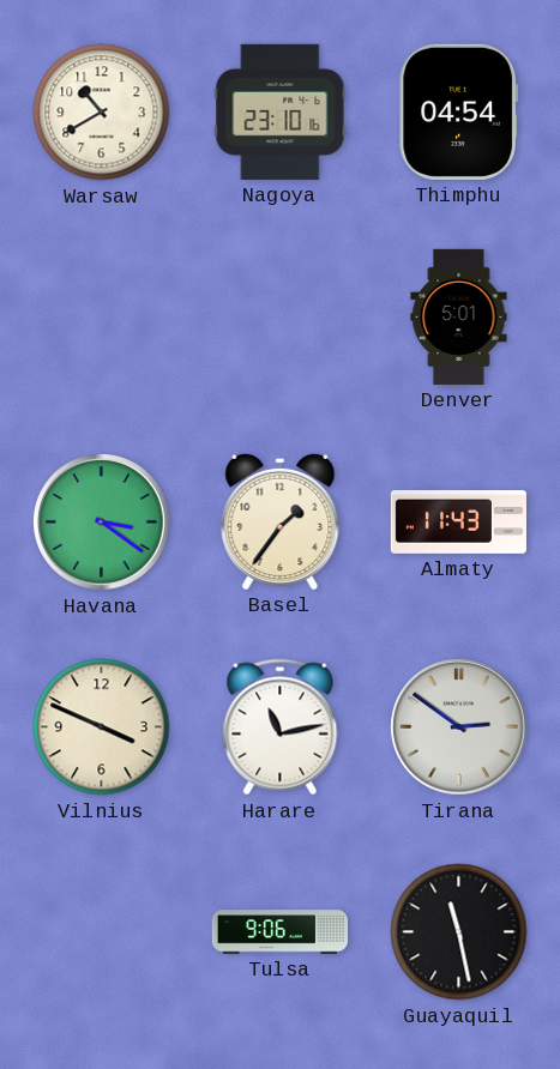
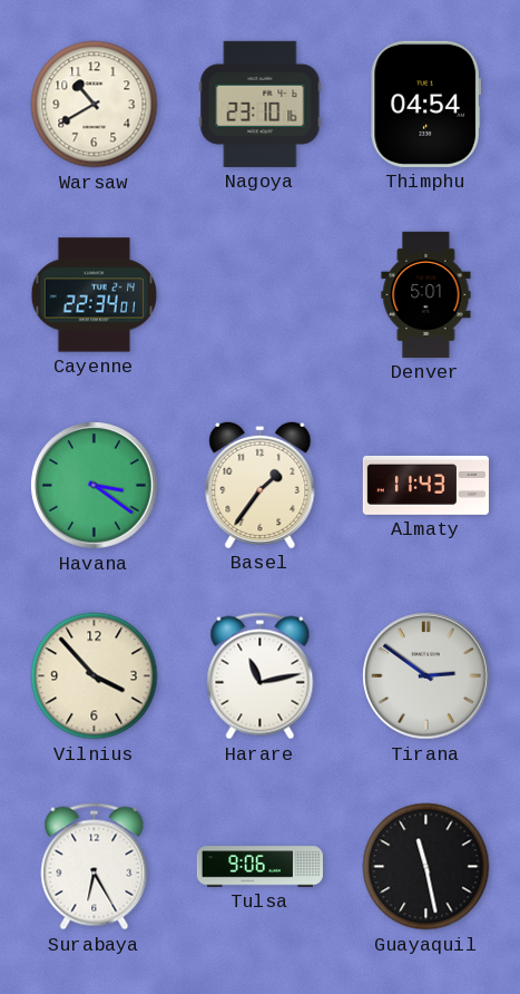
Cayenne: none -> 22:34
Vilnius: 3:49 -> 3:53
Surabaya: none -> 6:25
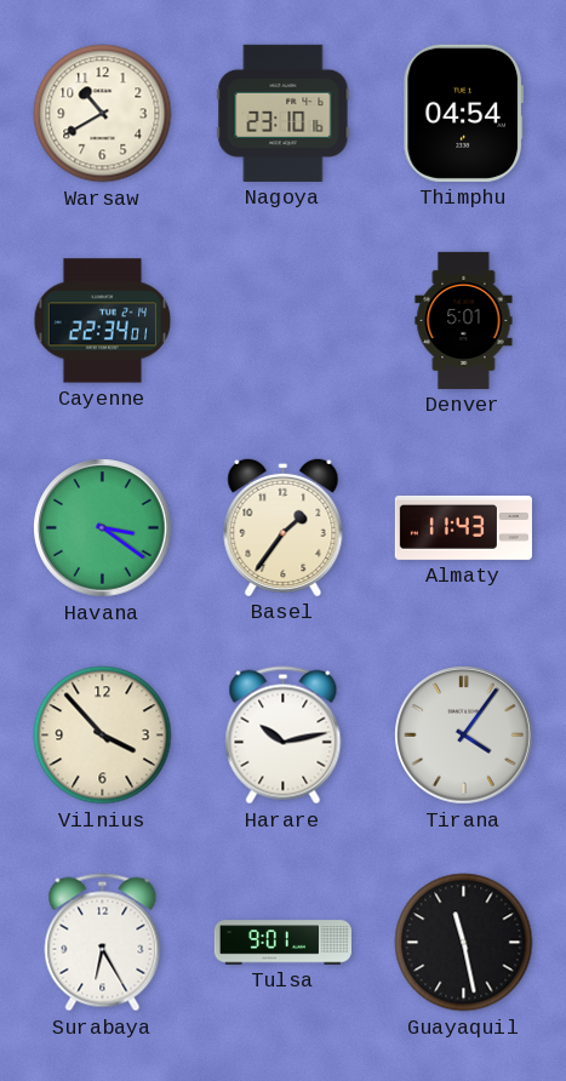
Harare: 11:13 -> 10:13
Tirana: 2:51 -> 4:06
Tulsa: 9:06 -> 9:01
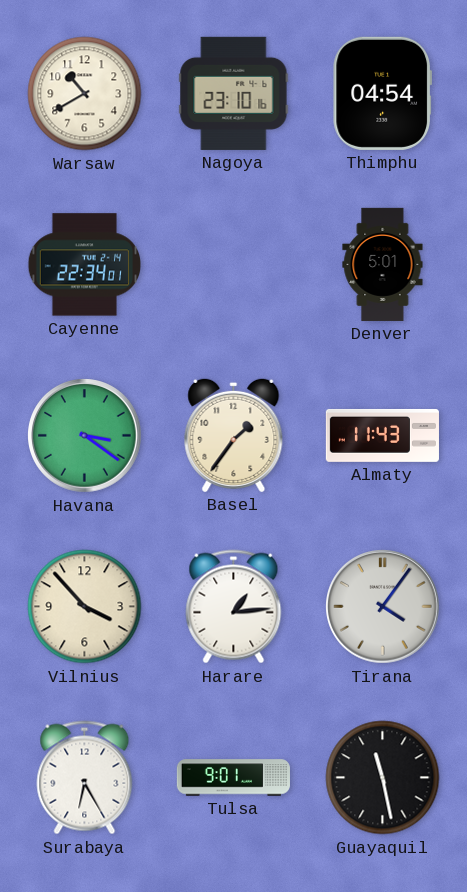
Harare: 10:13 -> 1:14
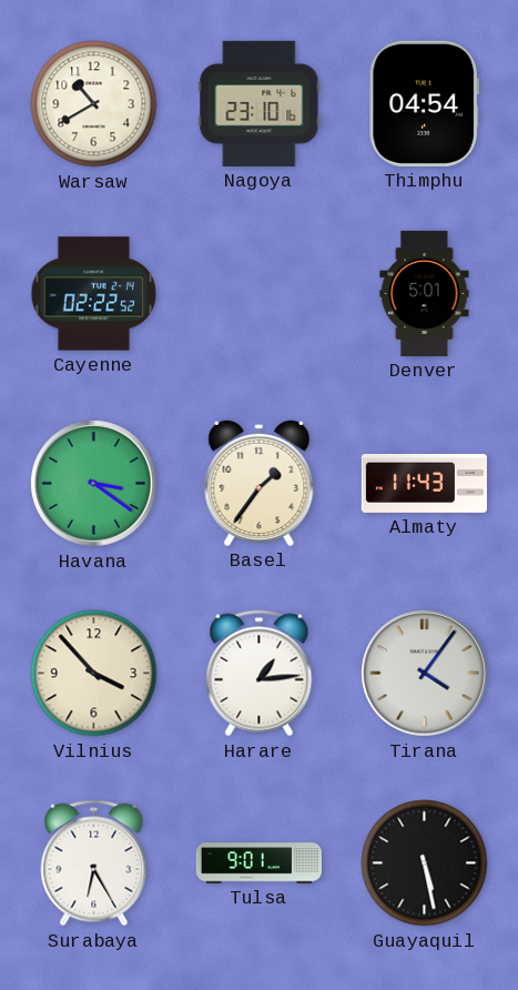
Cayenne: 22:34 -> 02:22
Guayaquil: 11:28 -> 5:28
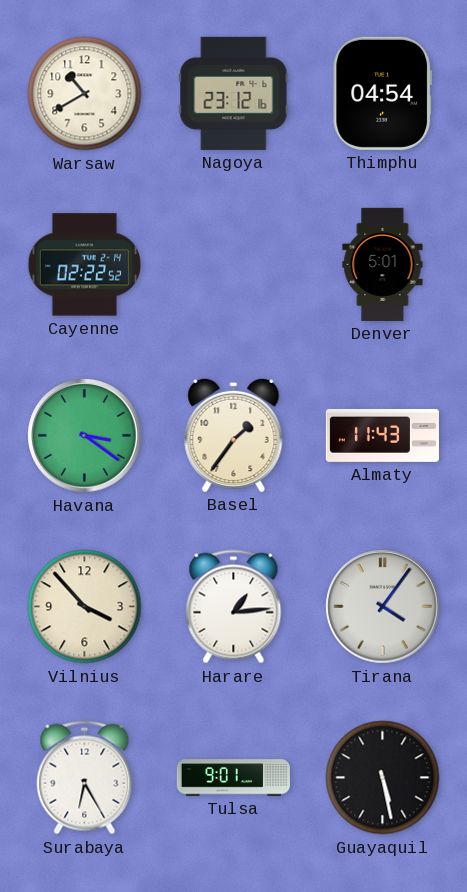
Nagoya: 23:10 -> 23:12
